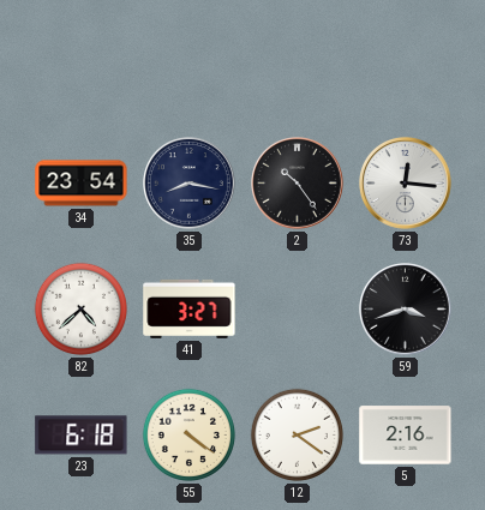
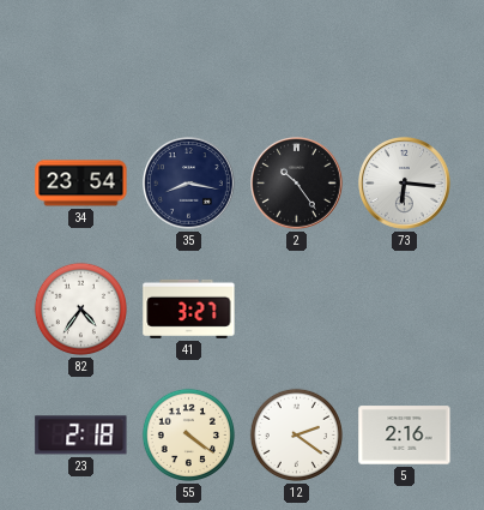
73: 12:16 -> 6:16
82: 4:38 -> 4:36
59: 3:42 -> none
23: 6:18 -> 2:18
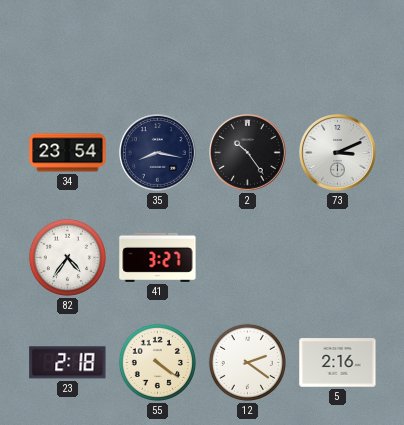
73: 6:16 -> 3:11
